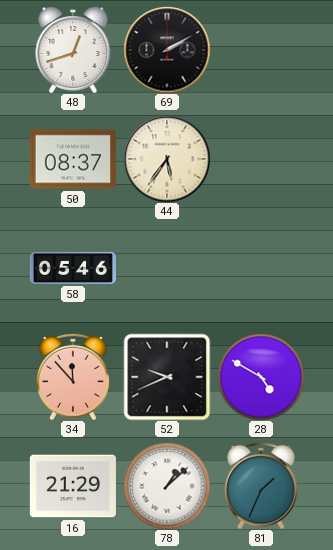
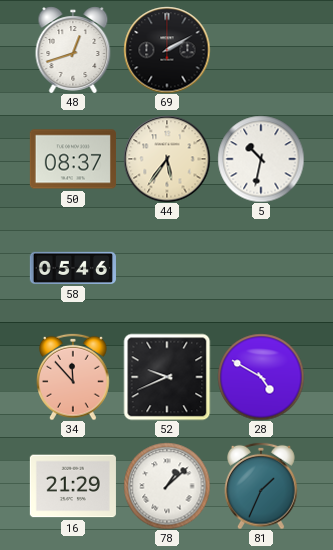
5: none -> 10:32
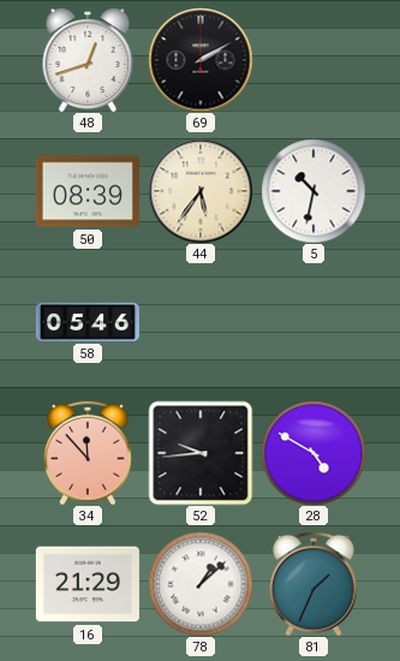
50: 08:37 -> 08:39
52: 9:41 -> 9:44
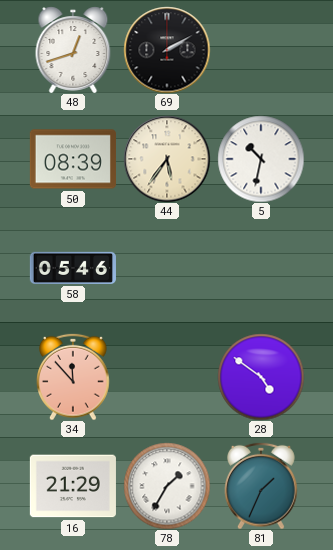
52: 9:44 -> none
28: 4:50 -> 4:51
78: 1:08 -> 1:35
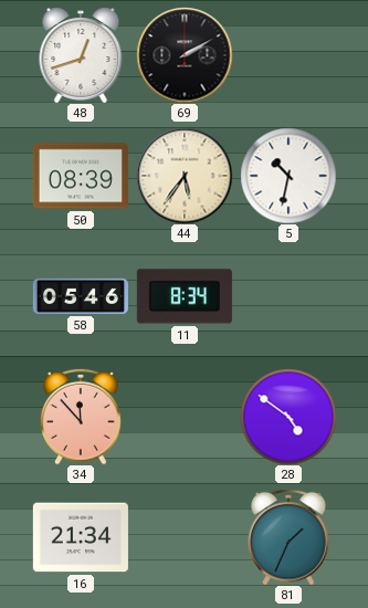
11: none -> 8:34
16: 21:29 -> 21:34
78: 1:35 -> none
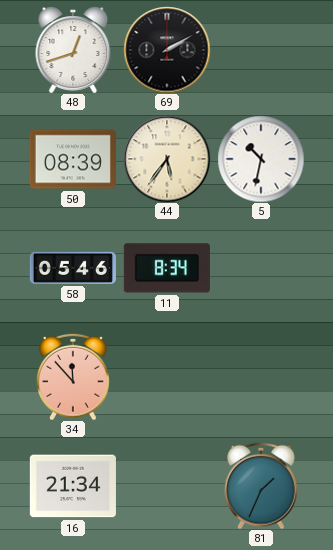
28: 4:51 -> none
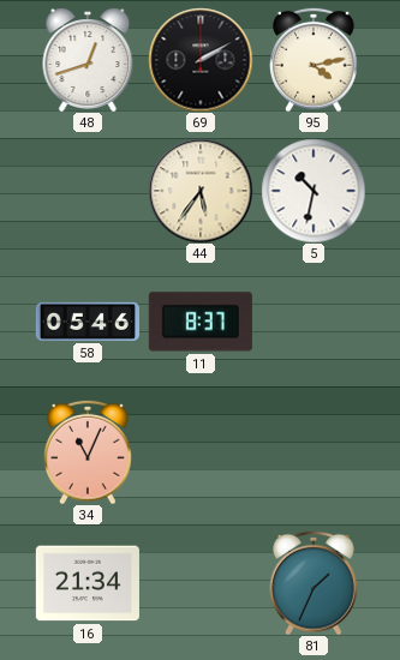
95: none -> 4:13
50: 08:39 -> none
11: 8:34 -> 8:37
34: 11:53 -> 11:04
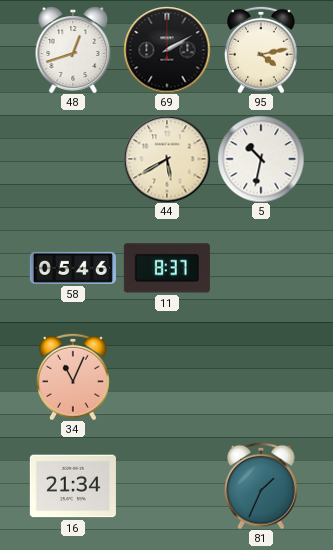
44: 5:36 -> 5:40
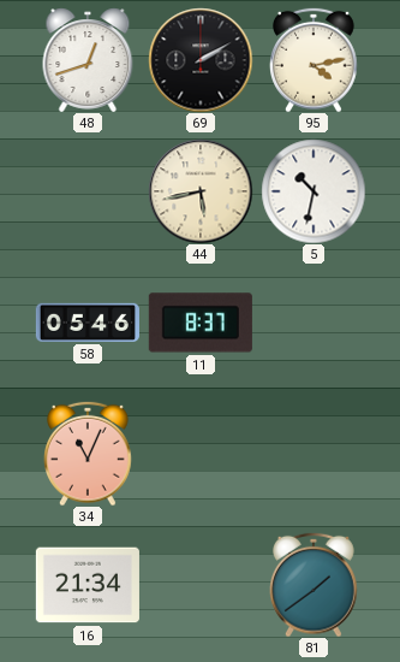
44: 5:40 -> 5:43
81: 1:34 -> 1:39
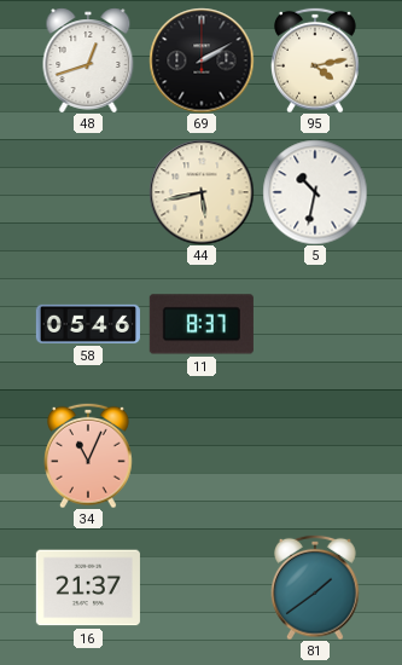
16: 21:34 -> 21:37
